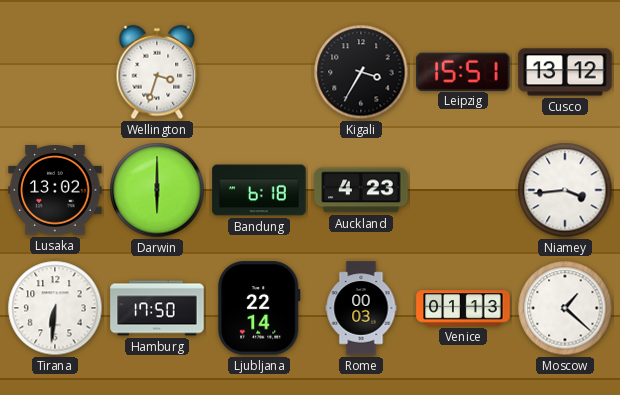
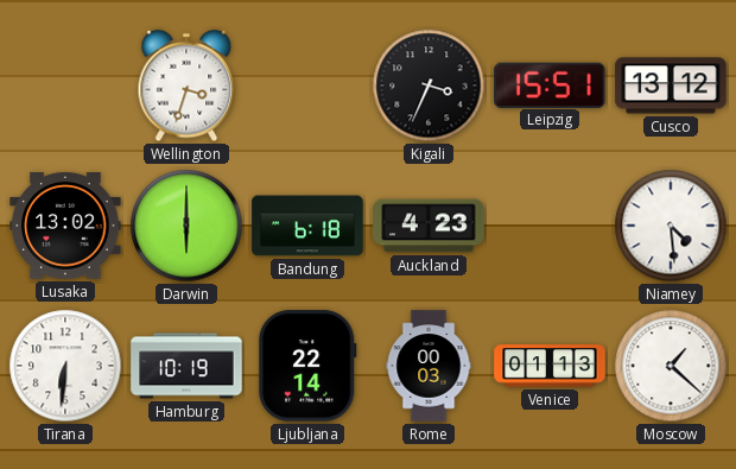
Kigali: 3:35 -> 3:34
Niamey: 3:44 -> 4:29
Hamburg: 17:50 -> 10:19
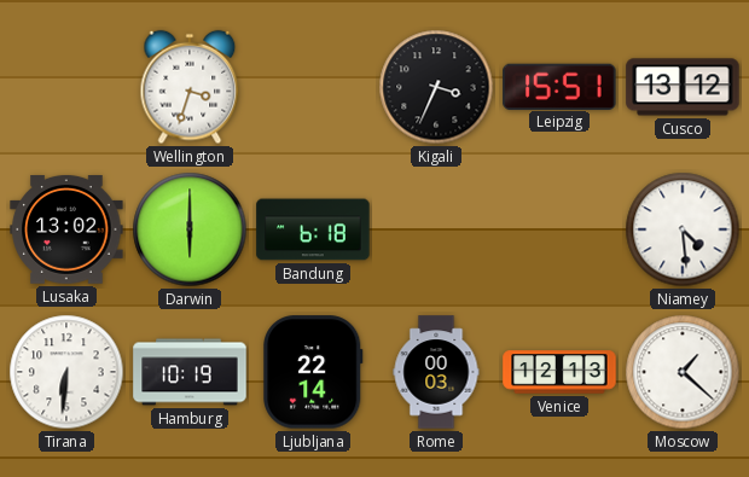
Auckland: 4:23 -> none
Venice: 01:13 -> 12:13
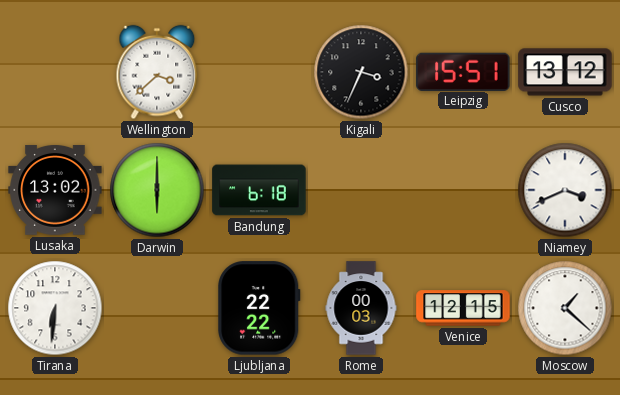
Wellington: 3:33 -> 3:38
Niamey: 4:29 -> 3:41
Hamburg: 10:19 -> none
Ljubljana: 22:14 -> 22:22
Venice: 12:13 -> 12:15
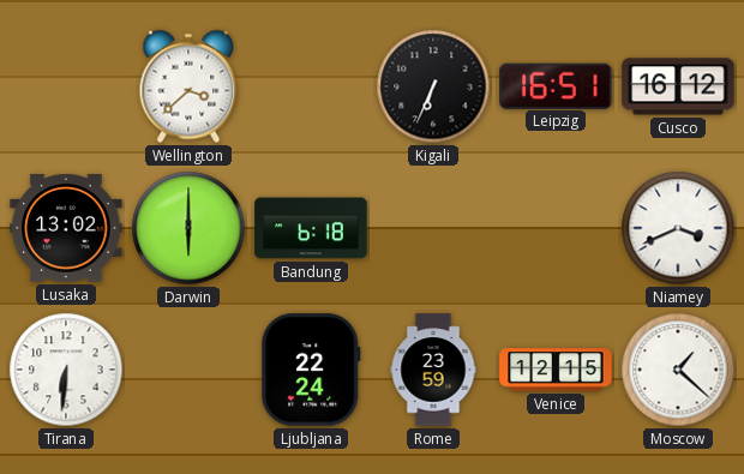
Kigali: 3:34 -> 6:34
Leipzig: 15:51 -> 16:51
Cusco: 13:12 -> 16:12
Ljubljana: 22:22 -> 22:24
Rome: 00:03 -> 23:59
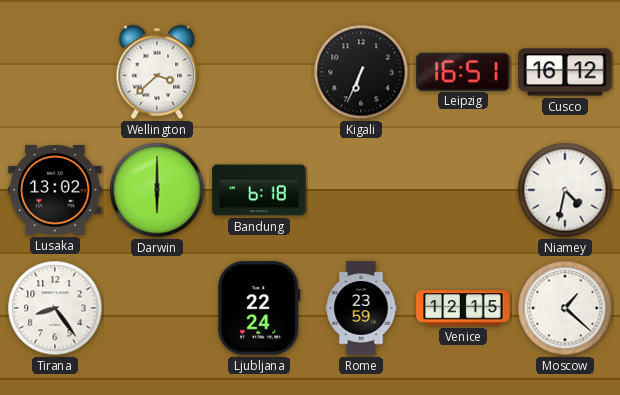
Niamey: 3:41 -> 4:32
Tirana: 6:31 -> 8:24
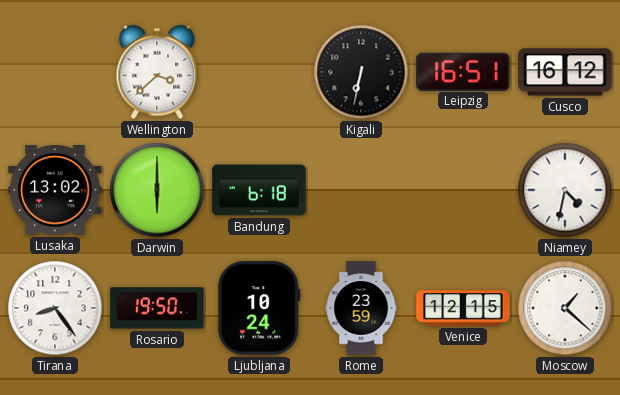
Kigali: 6:34 -> 6:32
Rosario: none -> 19:50
Ljubljana: 22:24 -> 10:24
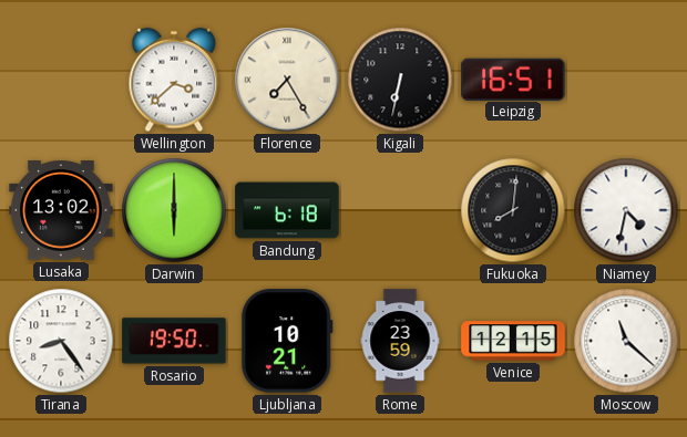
Florence: none -> 7:25
Cusco: 16:12 -> none
Fukuoka: none -> 8:01
Ljubljana: 10:24 -> 10:21
Moscow: 1:22 -> 11:22
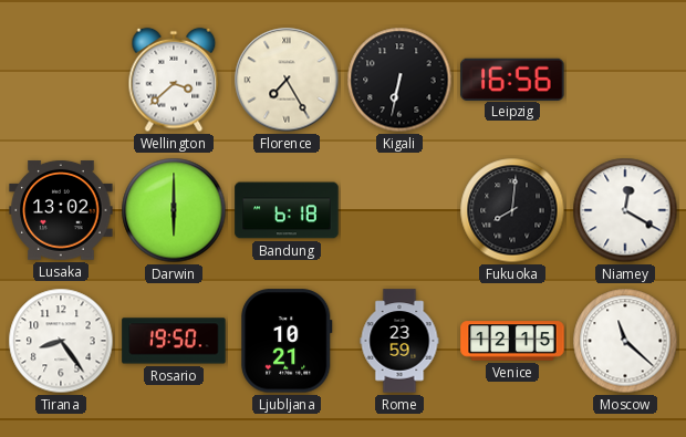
Leipzig: 16:51 -> 16:56
Niamey: 4:32 -> 12:20
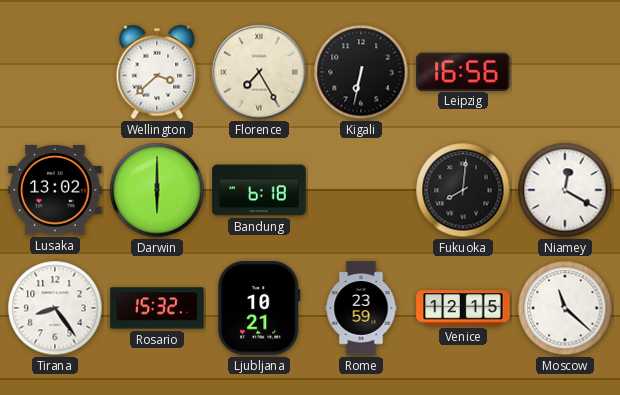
Rosario: 19:50 -> 15:32
